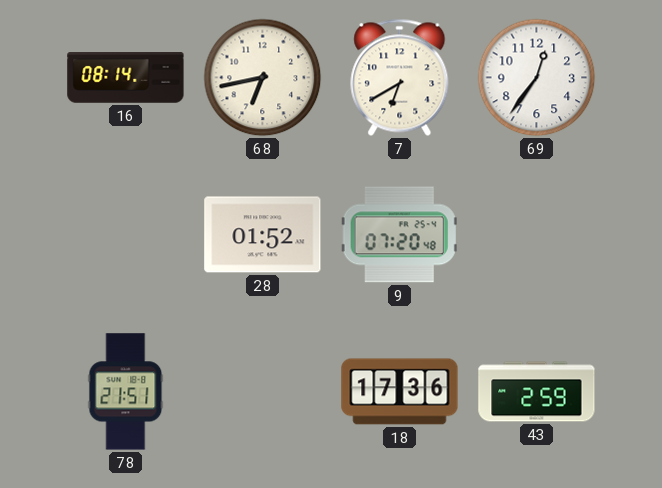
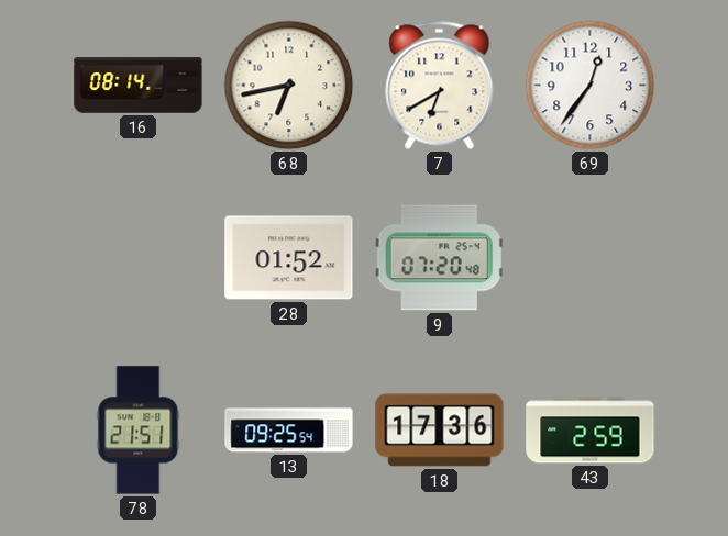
13: none -> 09:25
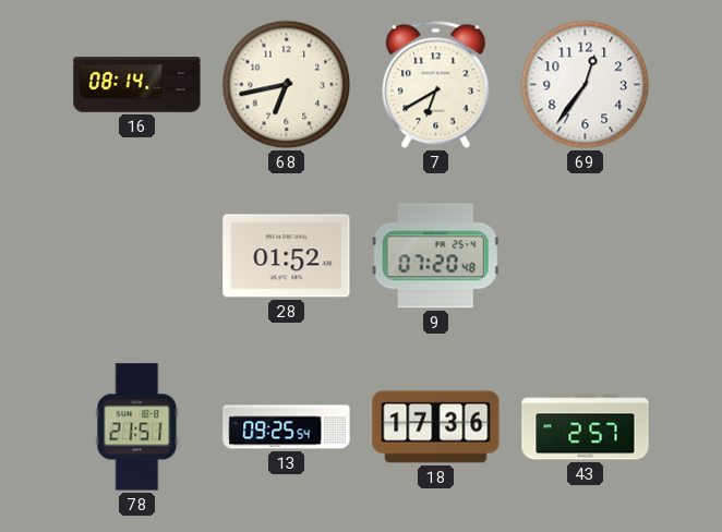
43: 2:59 -> 2:57
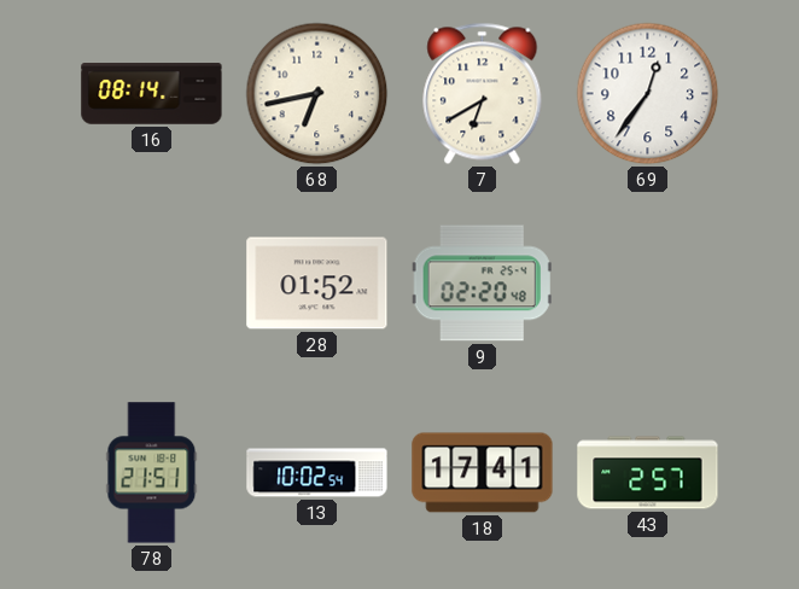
9: 07:20 -> 02:20
13: 09:25 -> 10:02
18: 17:36 -> 17:41
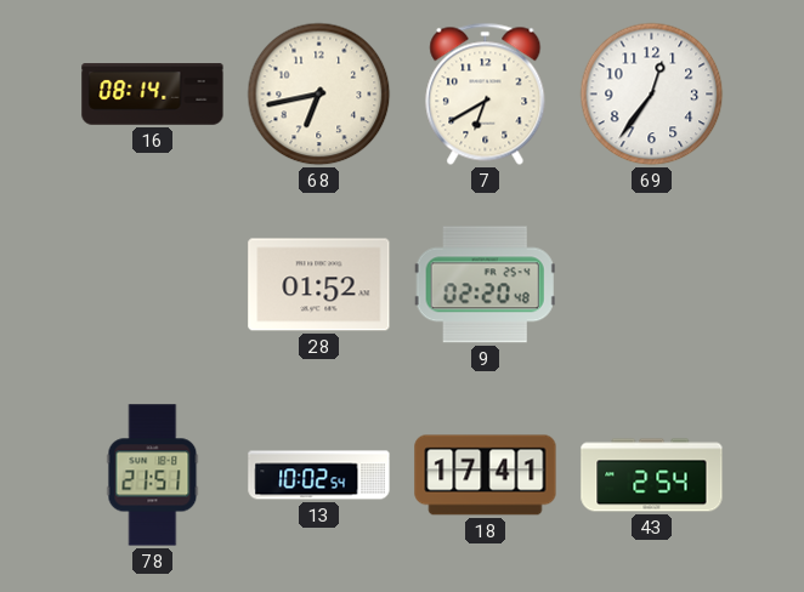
43: 2:57 -> 2:54
